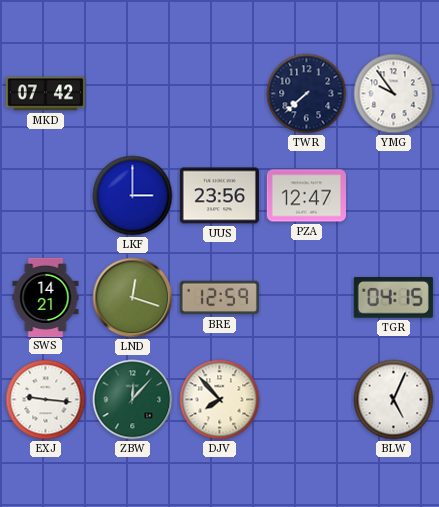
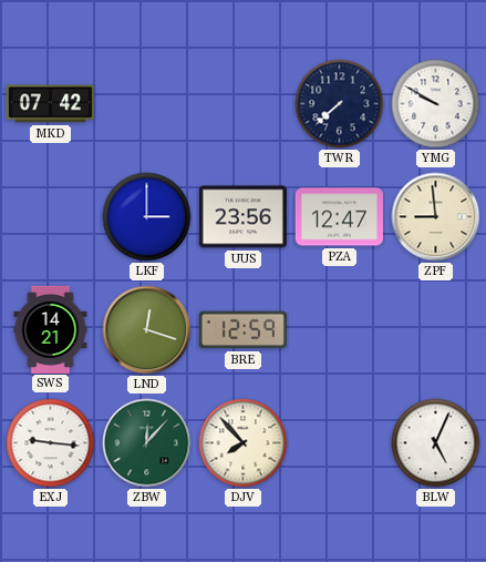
YMG: 9:54 -> 9:50
ZPF: none -> 8:59
TGR: 04:15 -> none
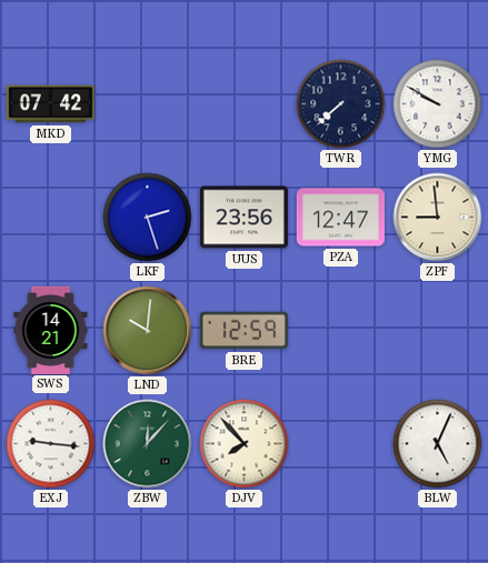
LKF: 3:00 -> 2:27
LND: 12:18 -> 10:01
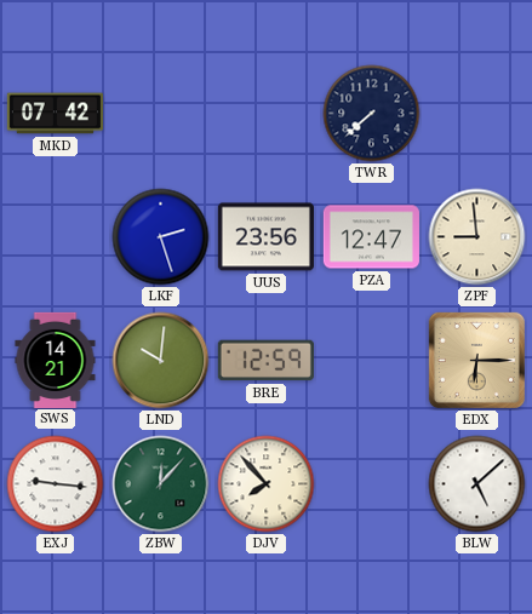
YMG: 9:50 -> none
EDX: none -> 6:15
BLW: 5:04 -> 5:08
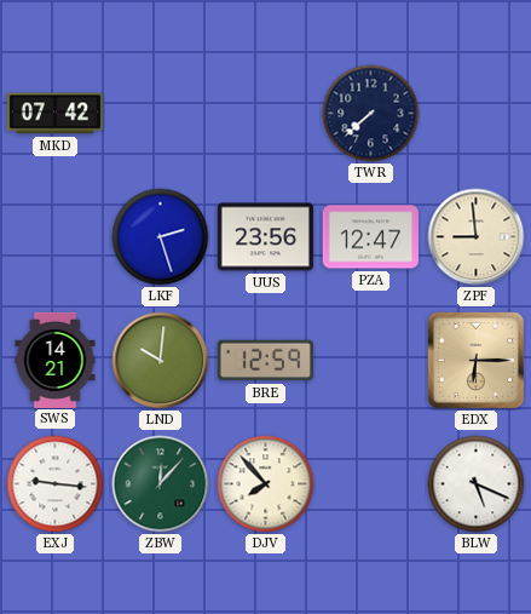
BLW: 5:08 -> 5:19
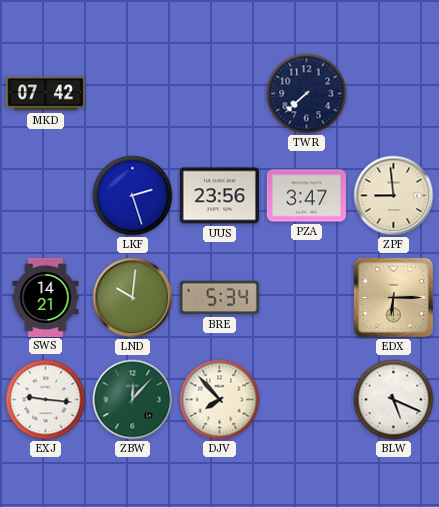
PZA: 12:47 -> 3:47
BRE: 12:59 -> 5:34
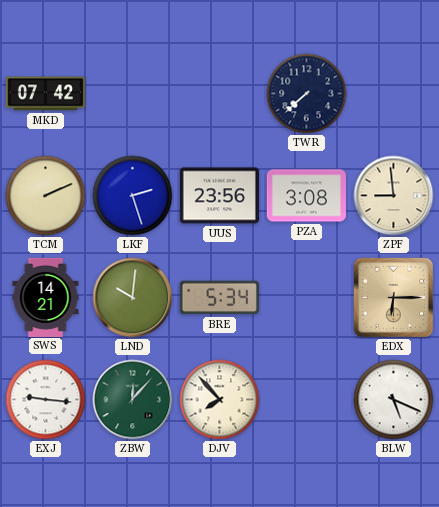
TCM: none -> 2:11
PZA: 3:47 -> 3:08
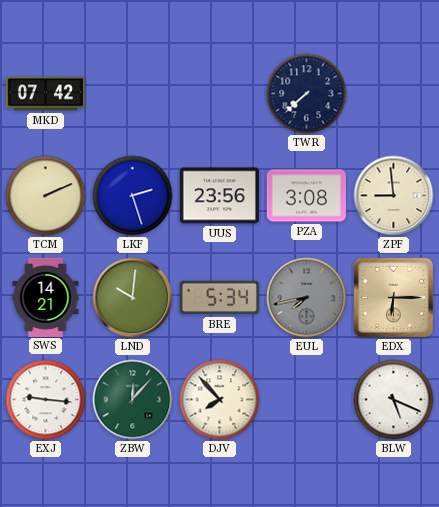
EUL: none -> 7:43
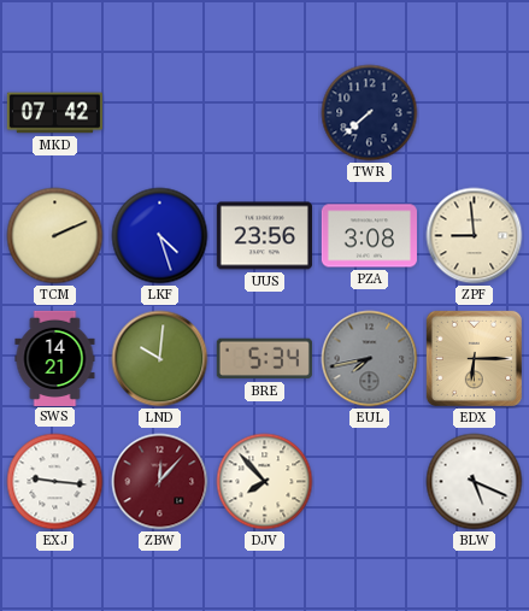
LKF: 2:27 -> 4:27
ZBW dial: green -> burgundy
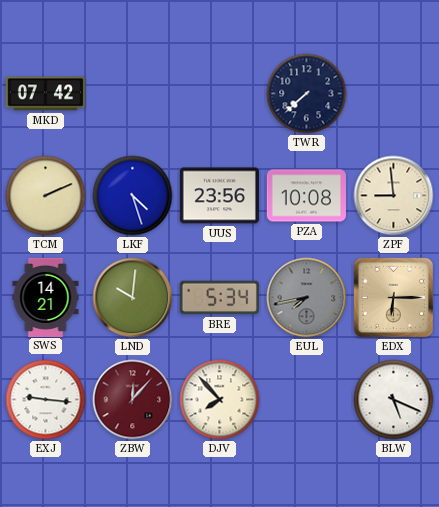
PZA: 3:08 -> 10:08
